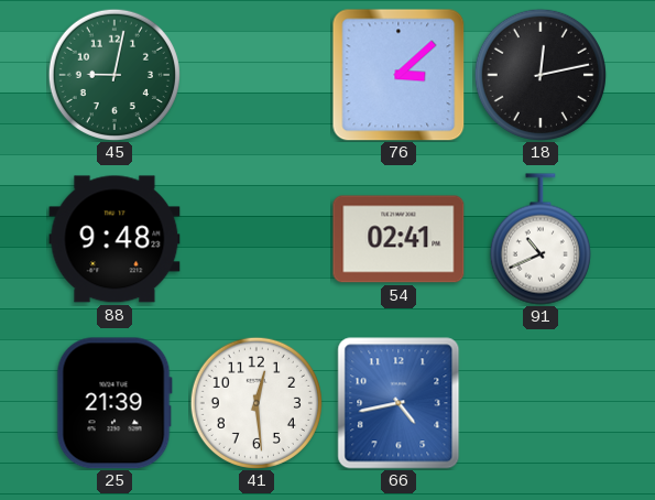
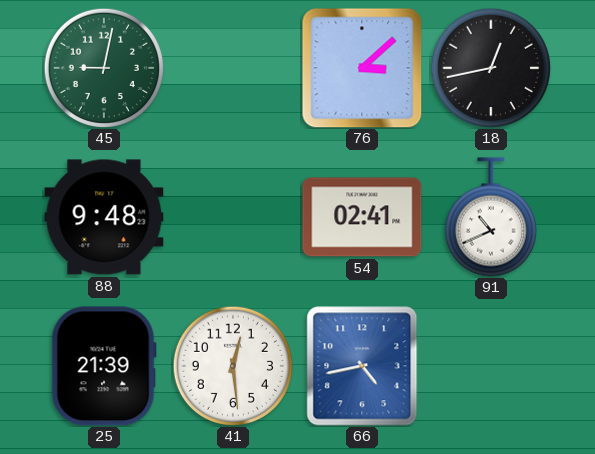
18: 12:13 -> 12:43
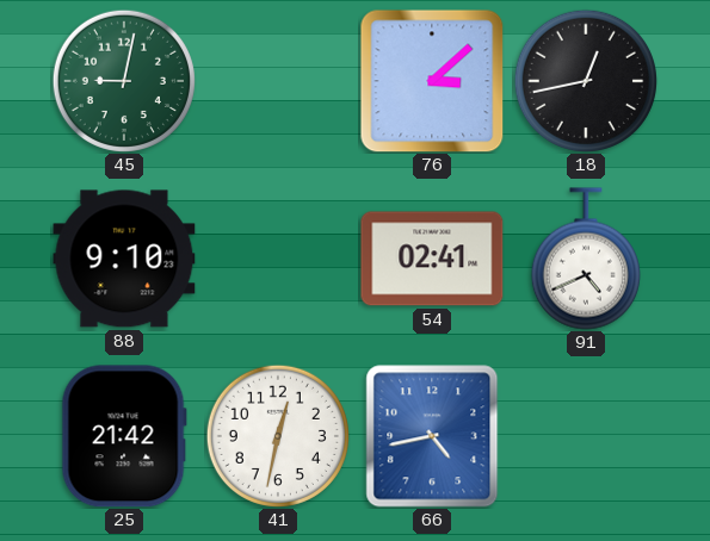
88: 9:48 -> 9:10
91: 10:41 -> 4:41
25: 21:39 -> 21:42
41: 12:29 -> 12:32
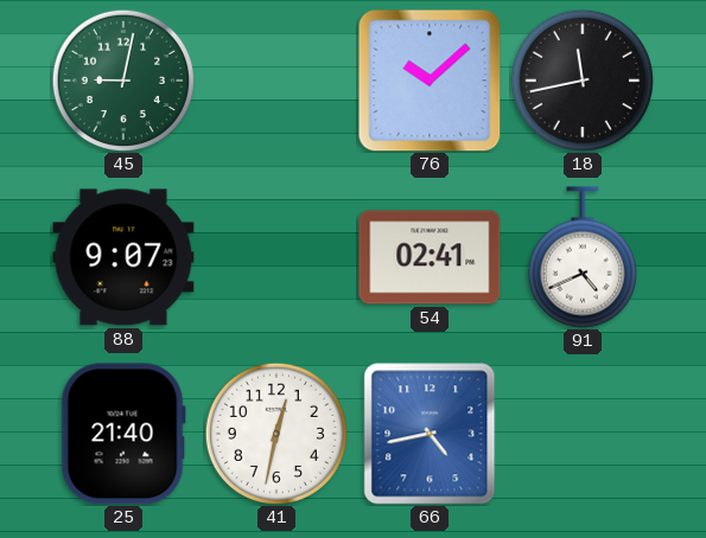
76: 3:08 -> 10:08
18: 12:43 -> 11:43
88: 9:10 -> 9:07
25: 21:42 -> 21:40
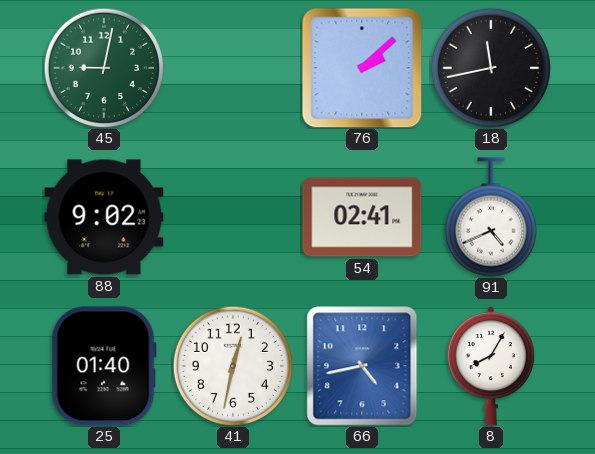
76: 10:08 -> 2:08
88: 9:07 -> 9:02
25: 21:40 -> 01:40
8: none -> 8:05
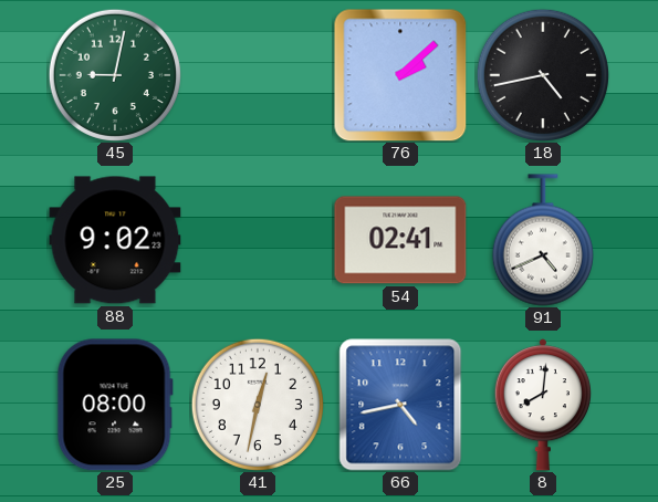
18: 11:43 -> 4:43
25: 01:40 -> 08:00
8: 8:05 -> 8:01
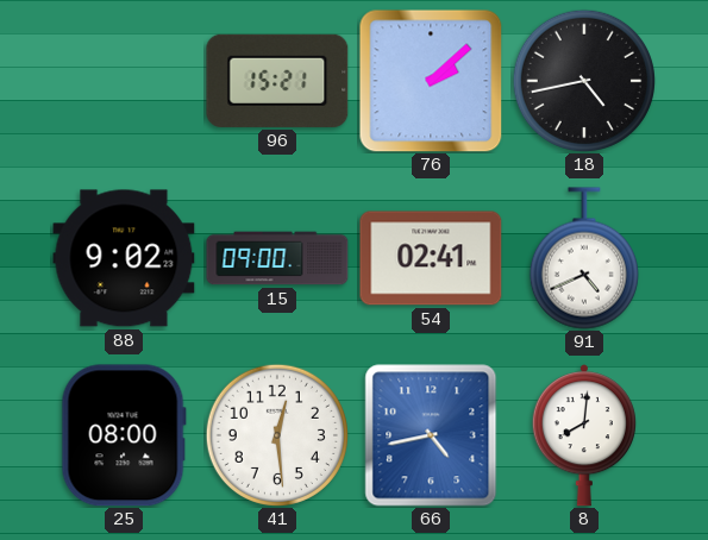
45: 9:02 -> none
96: none -> 15:21
15: none -> 09:00
41: 12:32 -> 12:29
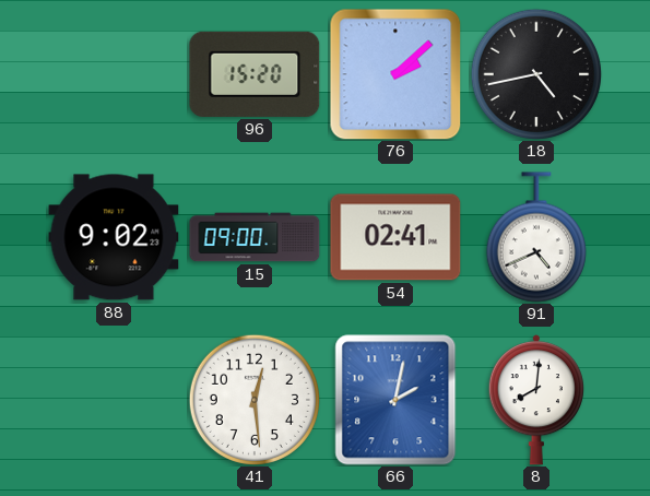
96: 15:21 -> 15:20
25: 08:00 -> none
66: 4:43 -> 2:02
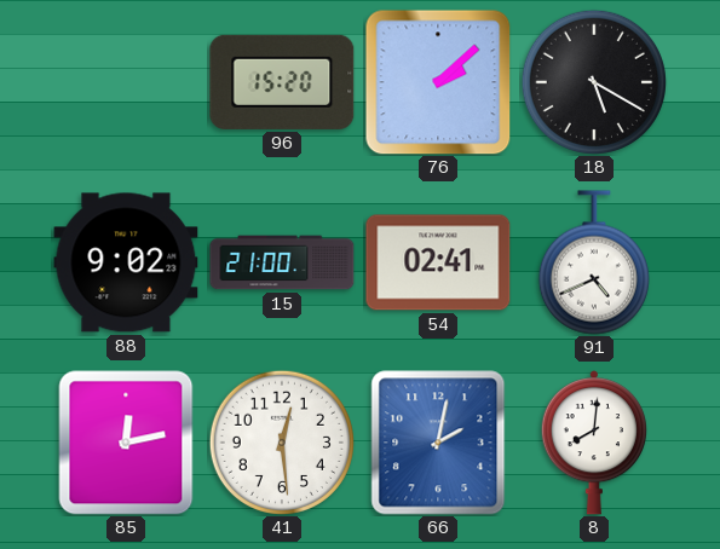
18: 4:43 -> 5:20
15: 09:00 -> 21:00
85: none -> 12:13
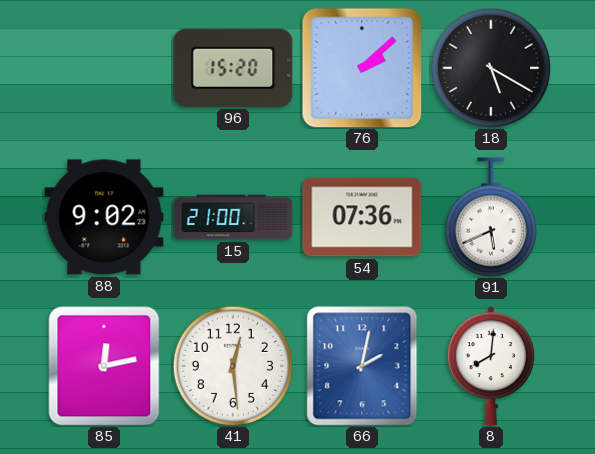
54: 02:41 -> 07:36
91: 4:41 -> 5:41
